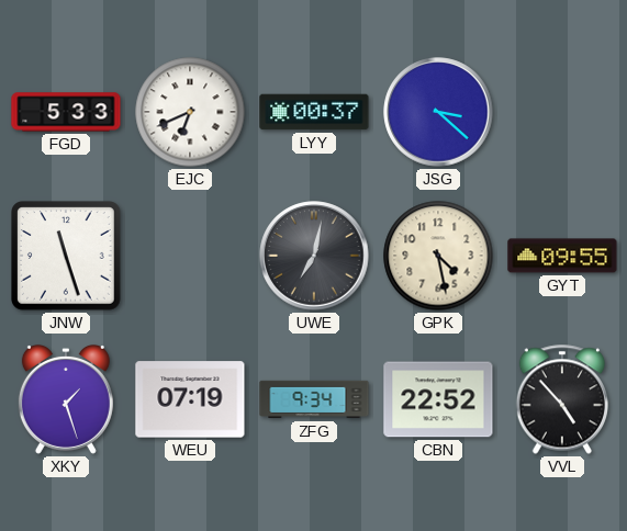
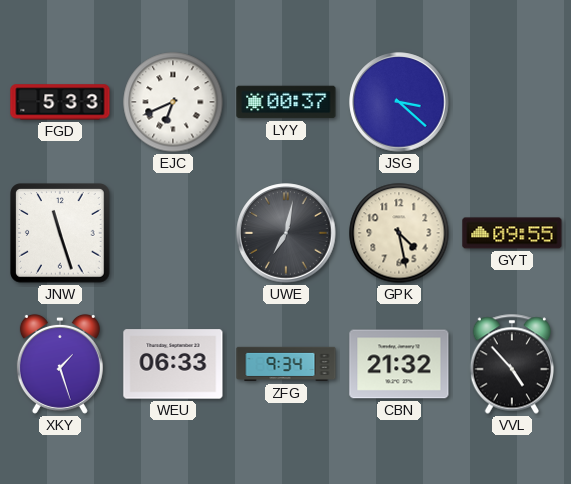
WEU: 07:19 -> 06:33
CBN: 22:52 -> 21:32
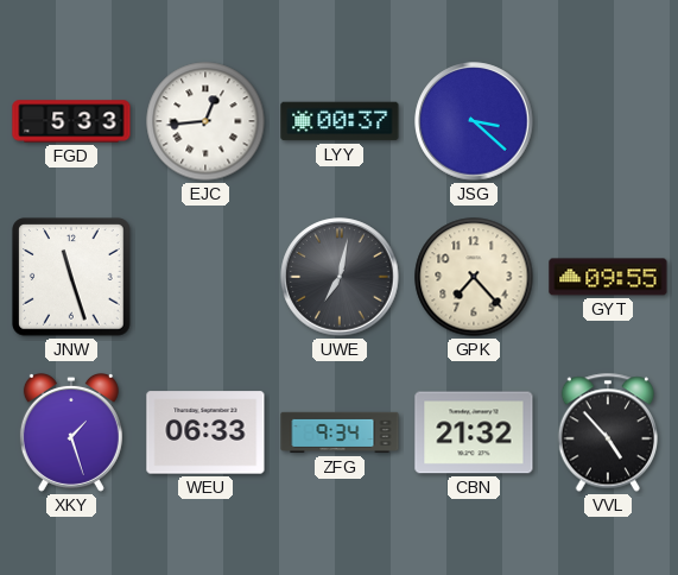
EJC: 6:41 -> 12:44
GPK: 4:28 -> 7:23
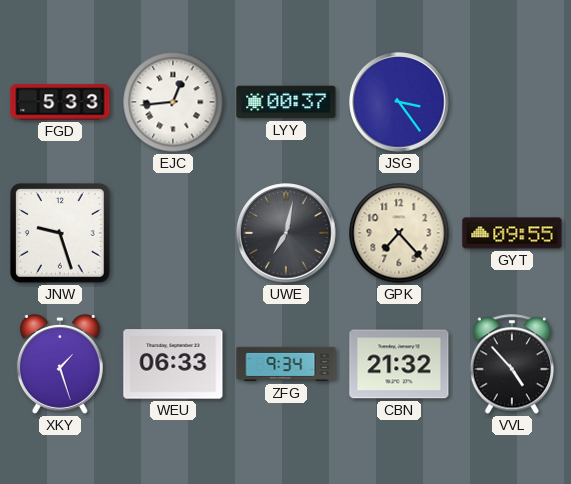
JSG: 3:22 -> 3:24
JNW: 11:27 -> 9:27
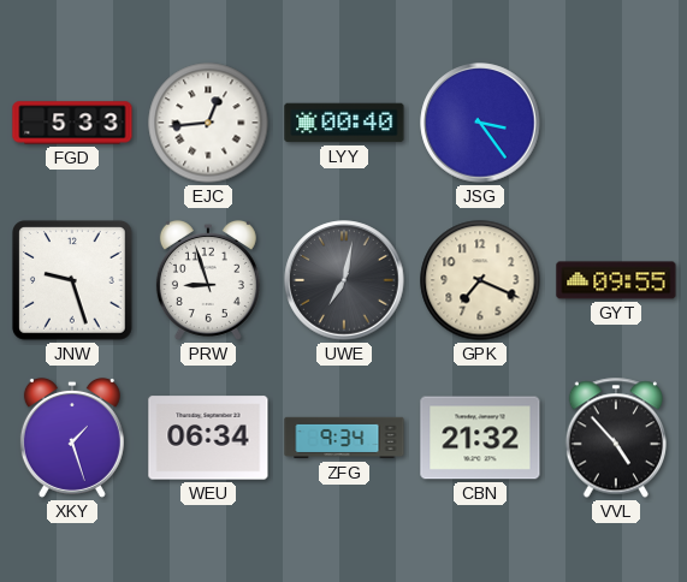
LYY: 00:37 -> 00:40
PRW: none -> 8:57
GPK: 7:23 -> 7:19
WEU: 06:33 -> 06:34
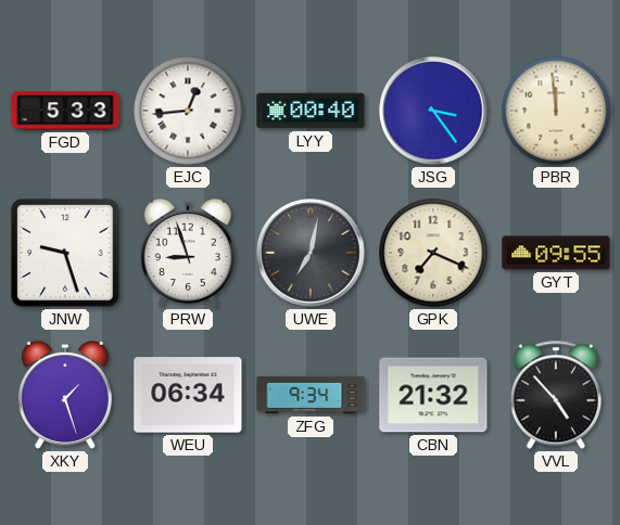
PBR: none -> 11:59
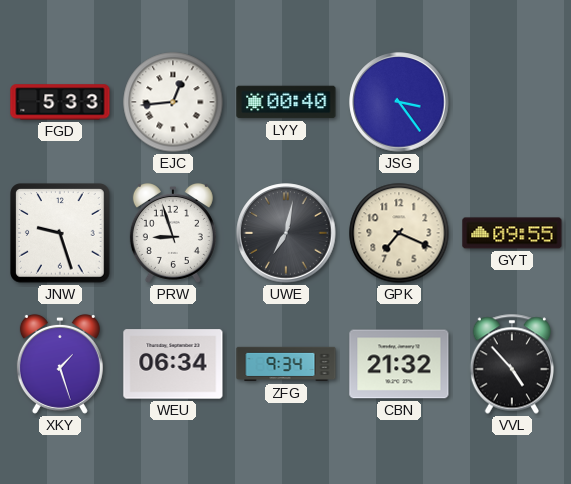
PBR: 11:59 -> none
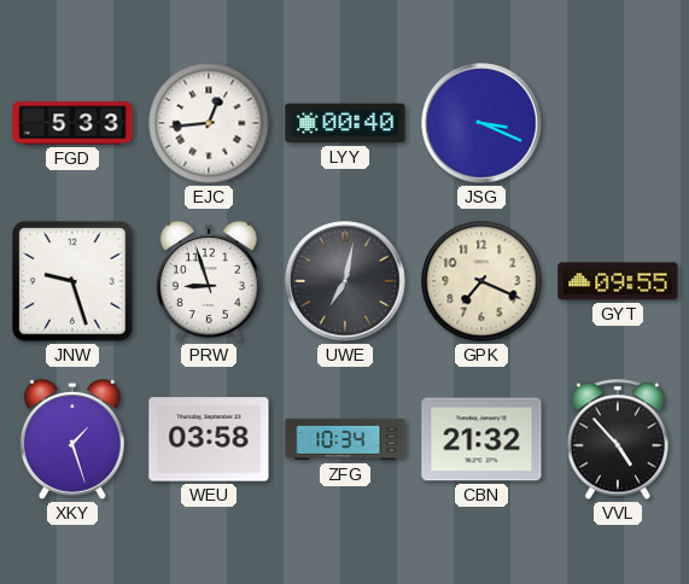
JSG: 3:24 -> 3:19
WEU: 06:34 -> 03:58
ZFG: 9:34 -> 10:34
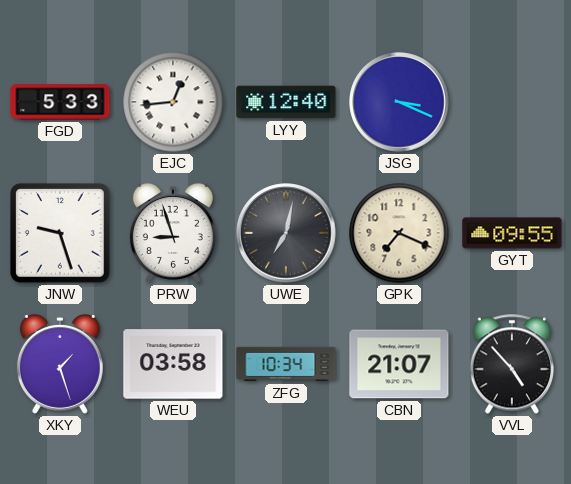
LYY: 00:40 -> 12:40
CBN: 21:32 -> 21:07
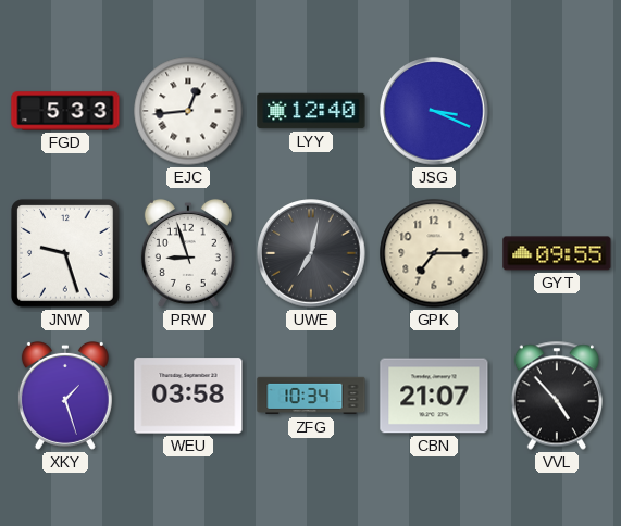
GPK: 7:19 -> 7:15
